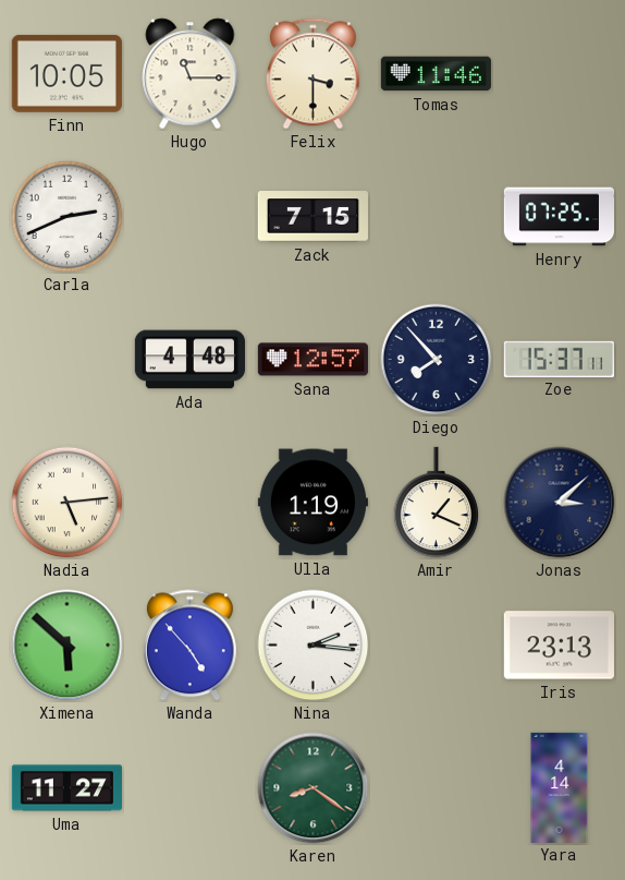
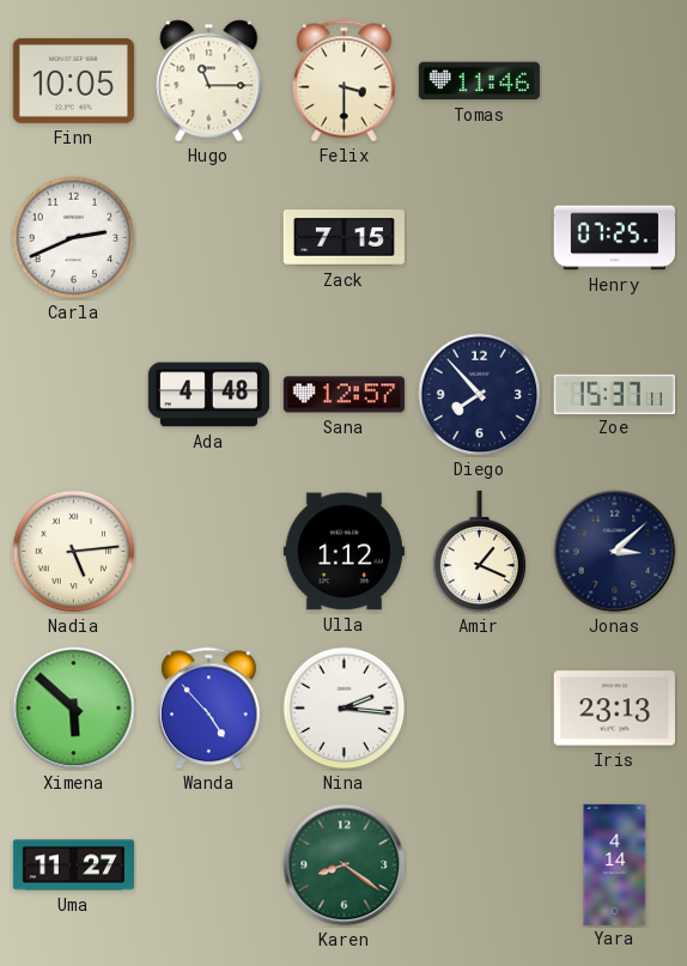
Ulla: 1:19 -> 1:12
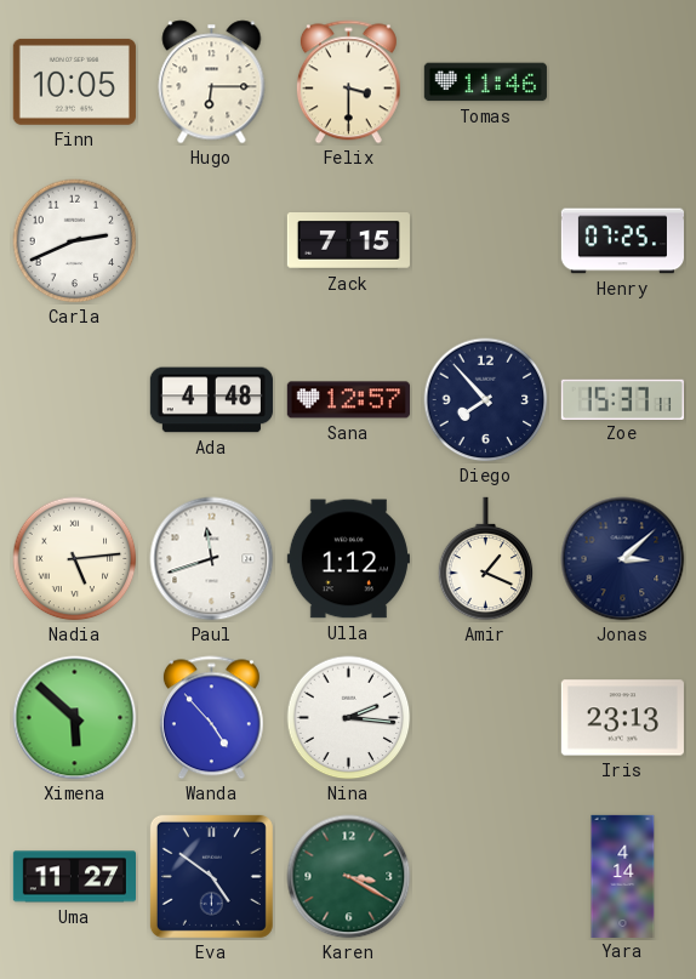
Hugo: 11:15 -> 6:15
Paul: none -> 11:42
Eva: none -> 4:51
Karen: 8:21 -> 3:20
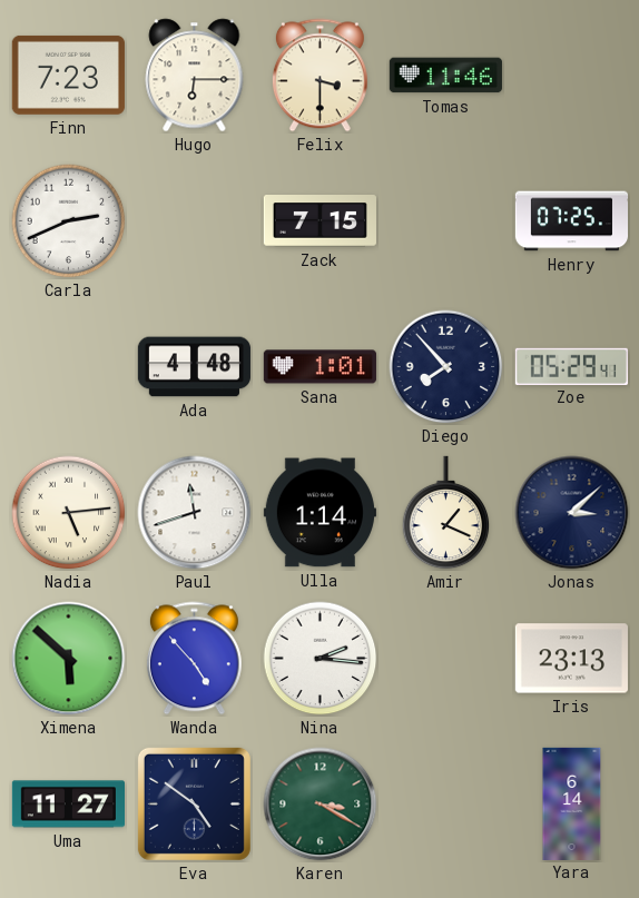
Finn: 10:05 -> 7:23
Sana: 12:57 -> 1:01
Zoe: 15:37 -> 05:29
Ulla: 1:12 -> 1:14
Yara: 4:14 -> 6:14
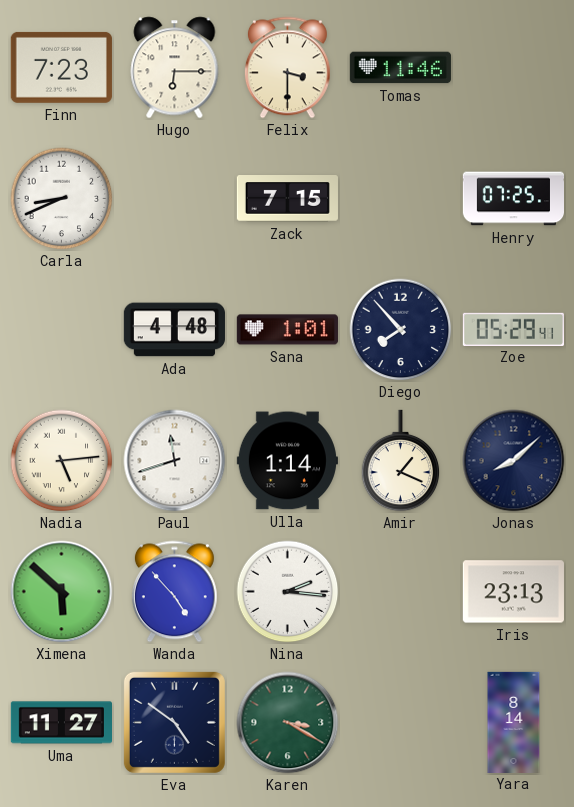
Carla: 2:41 -> 8:41
Jonas: 3:08 -> 8:08
Yara: 6:14 -> 8:14
